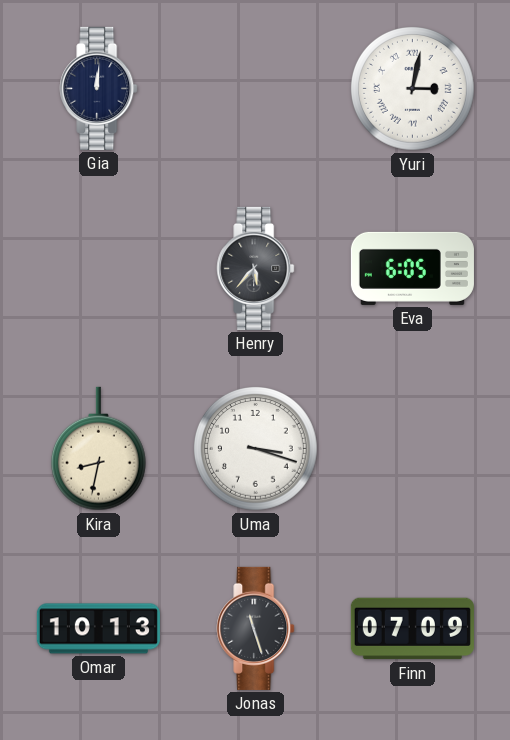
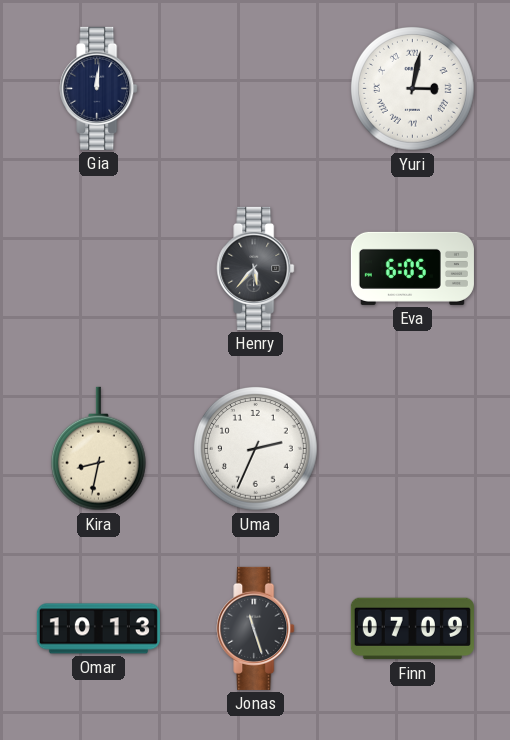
Uma: 3:18 -> 2:34
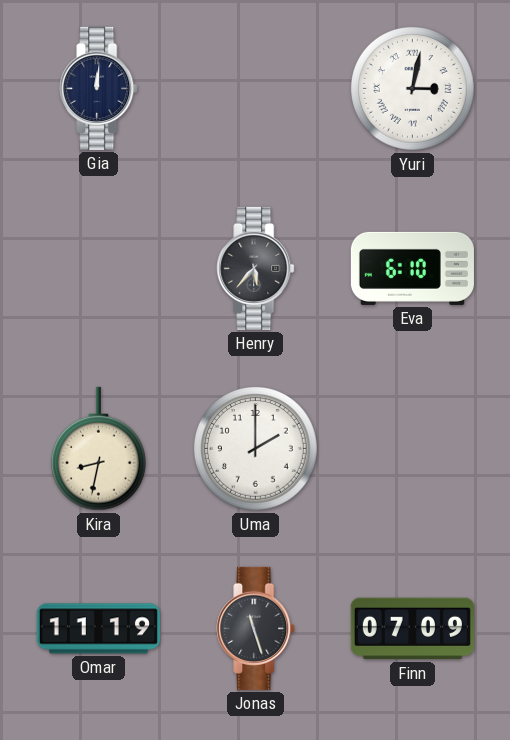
Eva: 6:05 -> 6:10
Uma: 2:34 -> 2:00
Omar: 10:13 -> 11:19
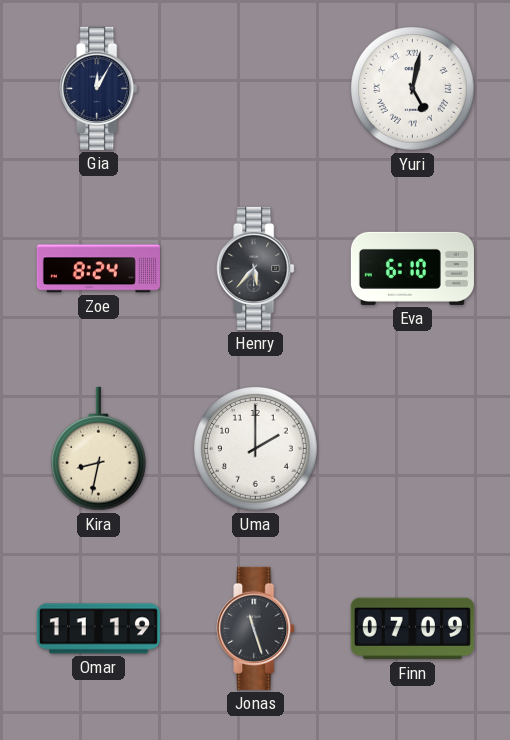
Gia: 12:01 -> 12:05
Yuri: 3:02 -> 5:02
Zoe: none -> 8:24
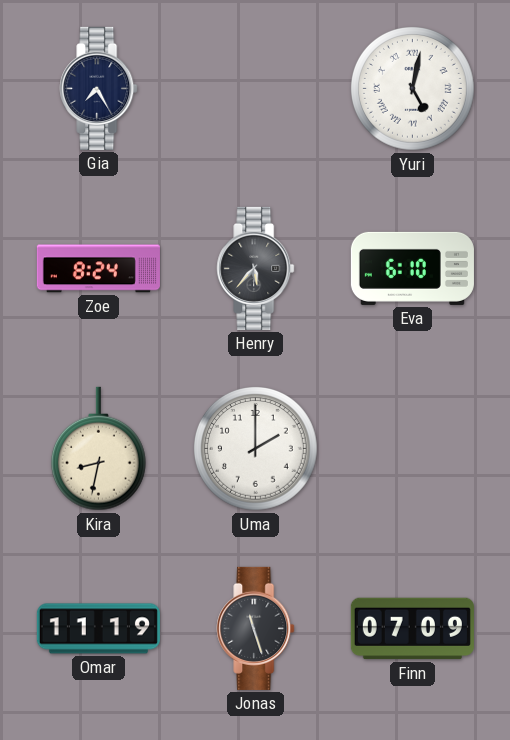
Gia: 12:05 -> 7:25
